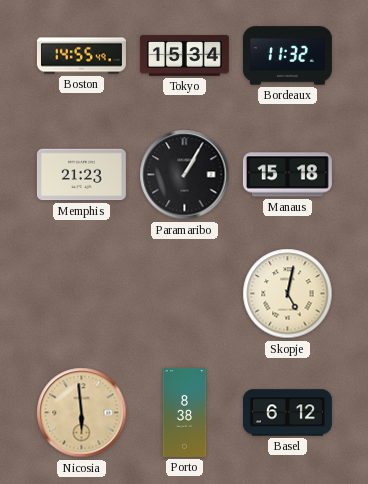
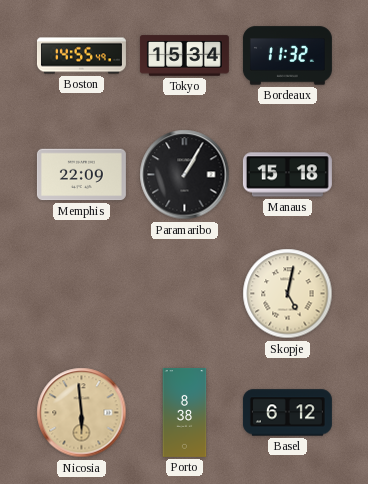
Memphis: 21:23 -> 22:09
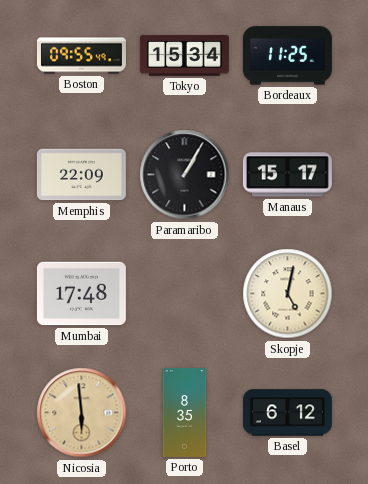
Boston: 14:55 -> 09:55
Bordeaux: 11:32 -> 11:25
Manaus: 15:18 -> 15:17
Mumbai: none -> 17:48
Porto: 8:38 -> 8:35
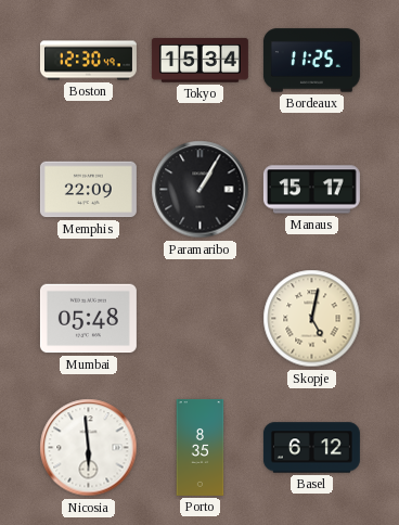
Boston: 09:55 -> 12:30
Mumbai: 17:48 -> 05:48
Nicosia dial: champagne -> white
